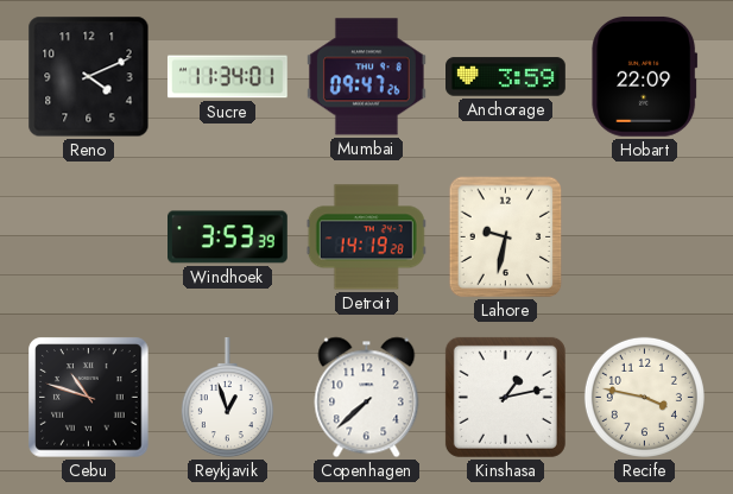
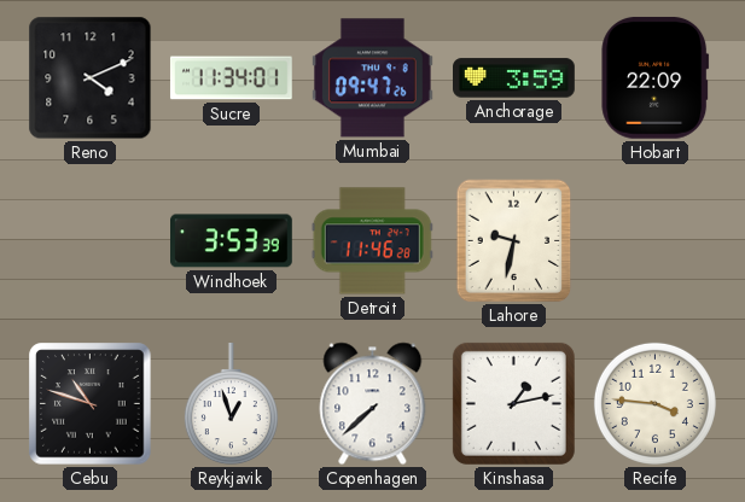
Detroit: 14:19 -> 11:46
Recife: 3:47 -> 3:46
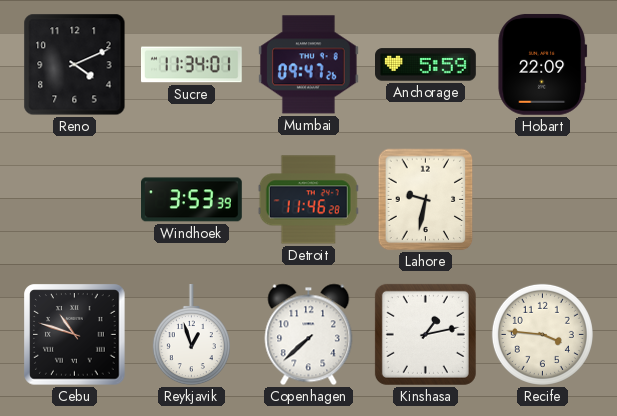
Anchorage: 3:59 -> 5:59
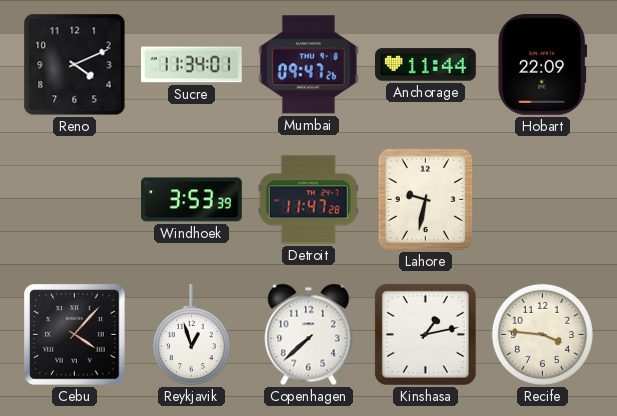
Anchorage: 5:59 -> 11:44
Detroit: 11:46 -> 11:47
Cebu: 10:48 -> 4:07
